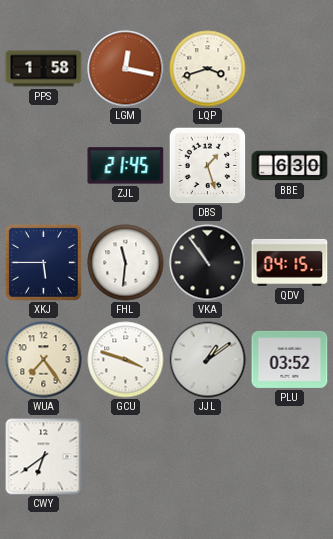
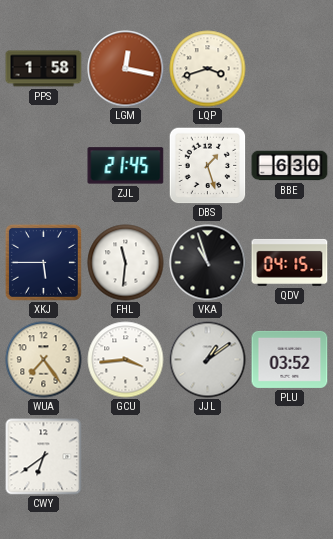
VKA: 10:54 -> 10:57
GCU: 3:48 -> 3:44
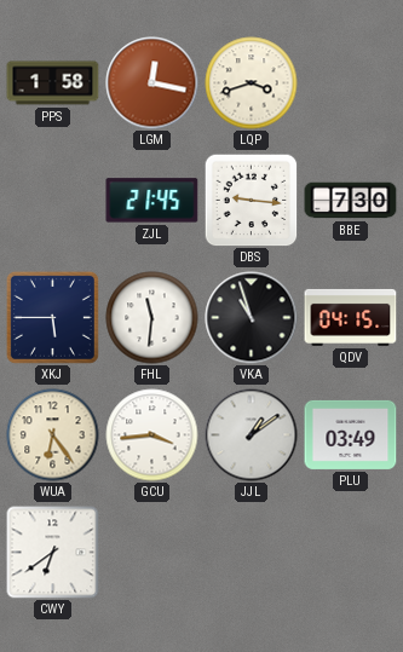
DBS: 1:27 -> 9:16
BBE: 6:30 -> 7:30
WUA: 7:24 -> 6:24
PLU: 03:52 -> 03:49
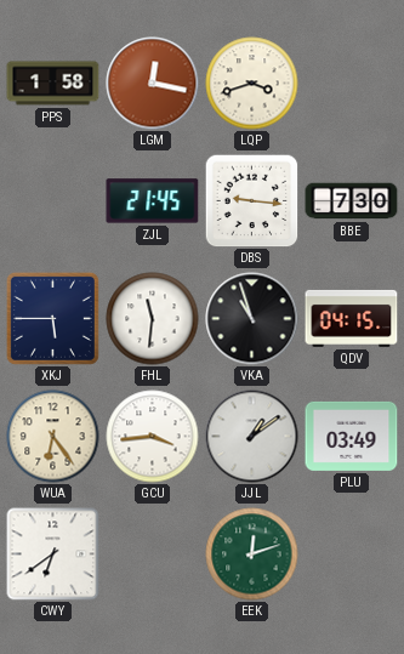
EEK: none -> 12:12
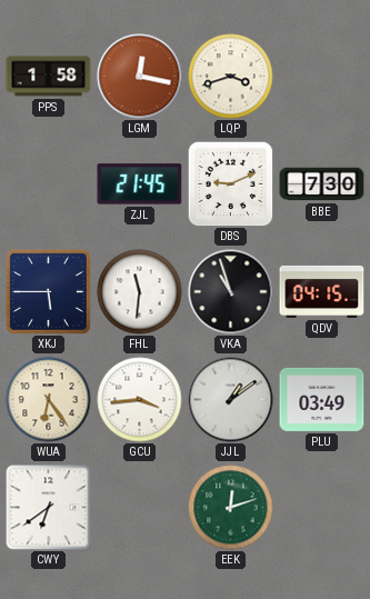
DBS: 9:16 -> 9:11
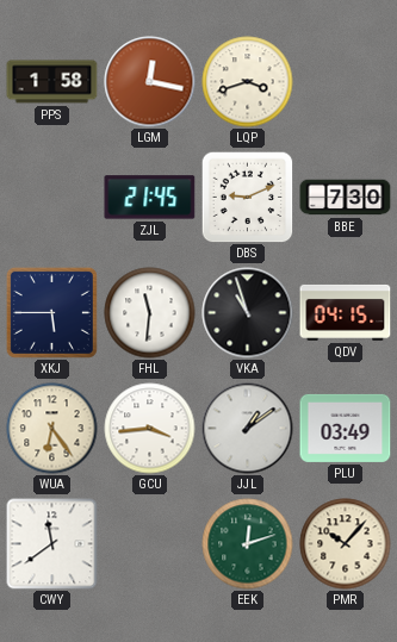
CWY: 6:39 -> 11:39
PMR: none -> 10:07
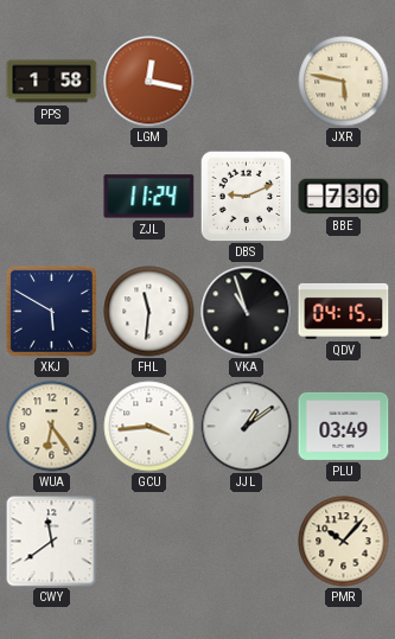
LQP: 3:42 -> none
JXR: none -> 5:47
ZJL: 21:45 -> 11:24
XKJ: 5:45 -> 5:50
EEK: 12:12 -> none
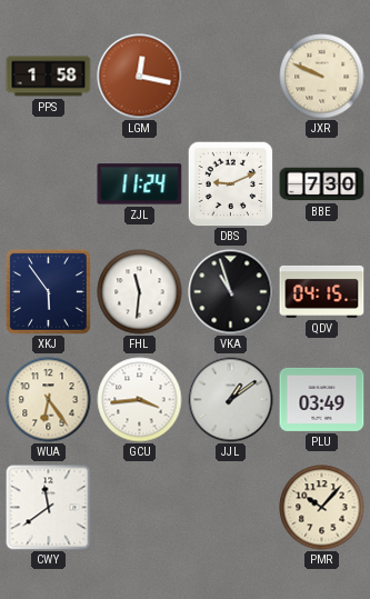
JXR: 5:47 -> 9:49
XKJ: 5:50 -> 5:54
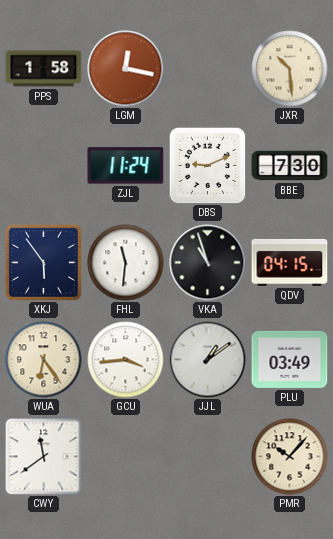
JXR: 9:49 -> 10:29
